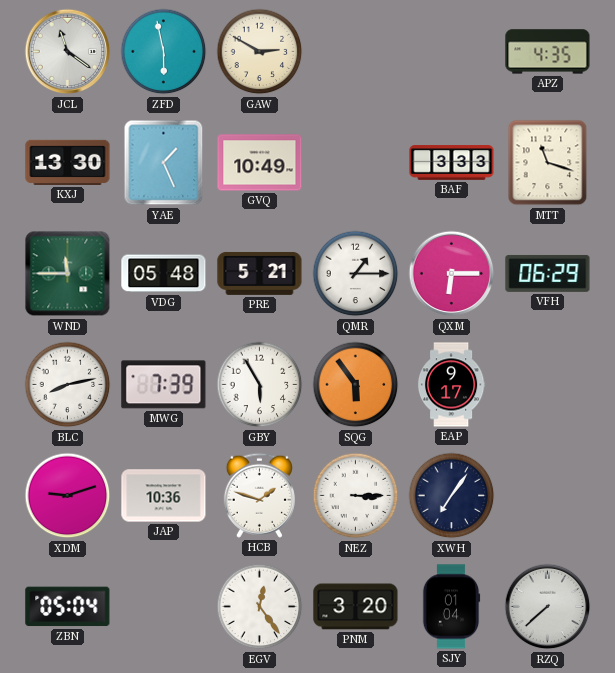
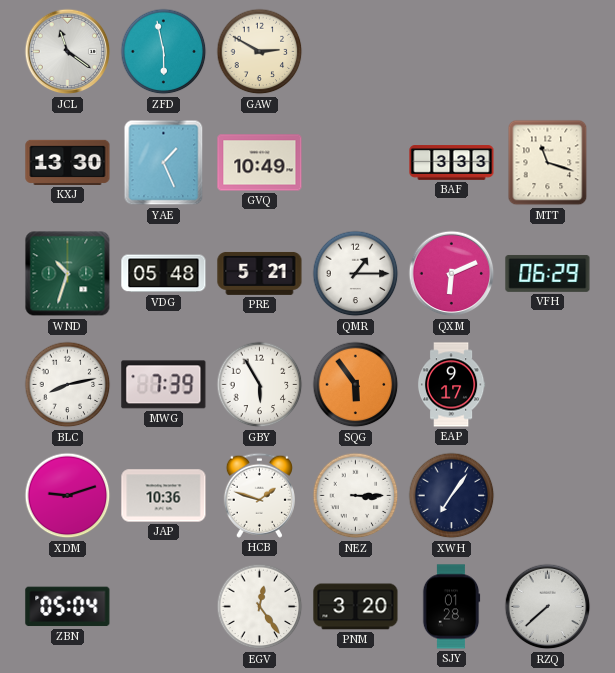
APZ: 4:35 -> none
WND: 11:45 -> 10:33
QXM: 6:15 -> 6:11
SJY: 01:04 -> 01:28
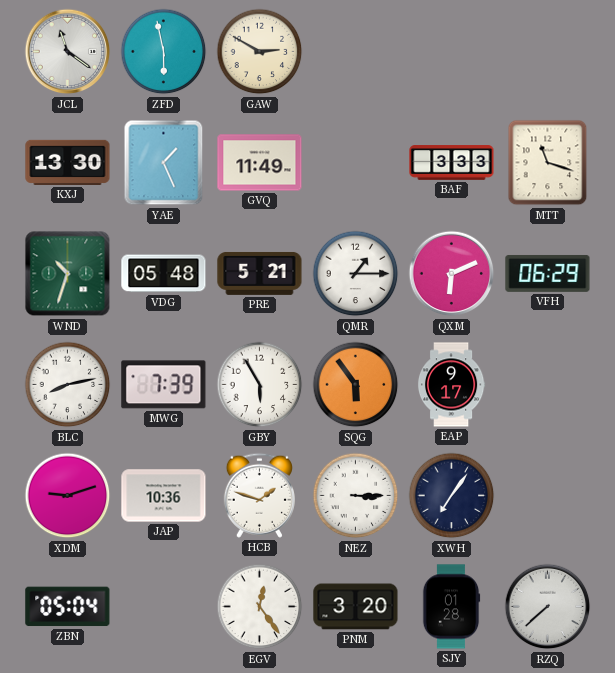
GVQ: 10:49 -> 11:49
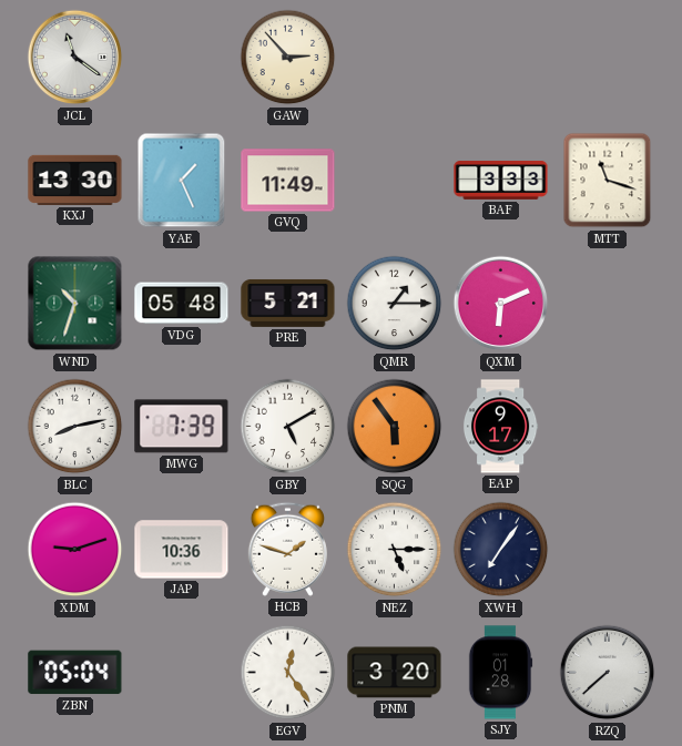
ZFD: 5:58 -> none
GAW: 2:50 -> 2:53
VFH: 06:29 -> none
GBY: 5:55 -> 5:10
NEZ: 3:15 -> 5:15
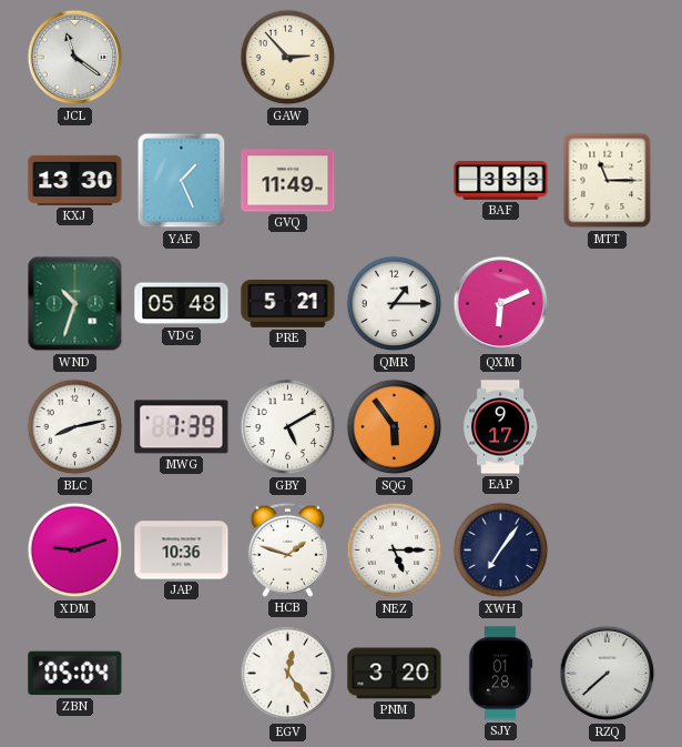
MTT: 11:18 -> 11:15
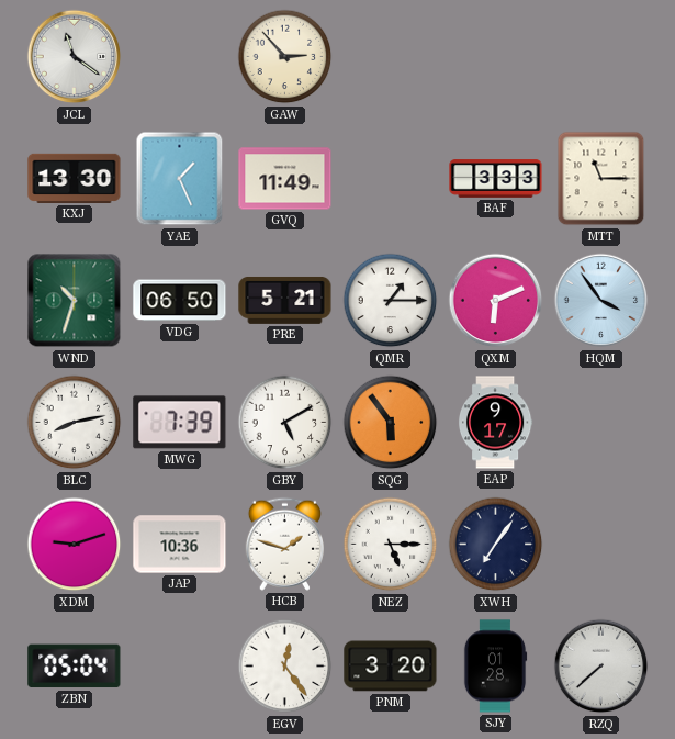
VDG: 05:48 -> 06:50
HQM: none -> 3:54
